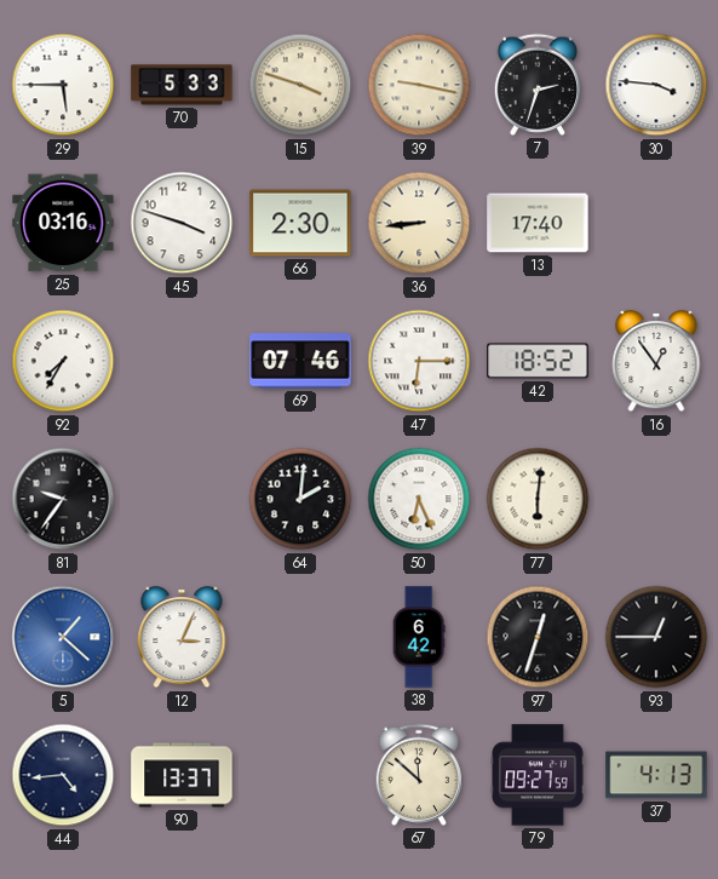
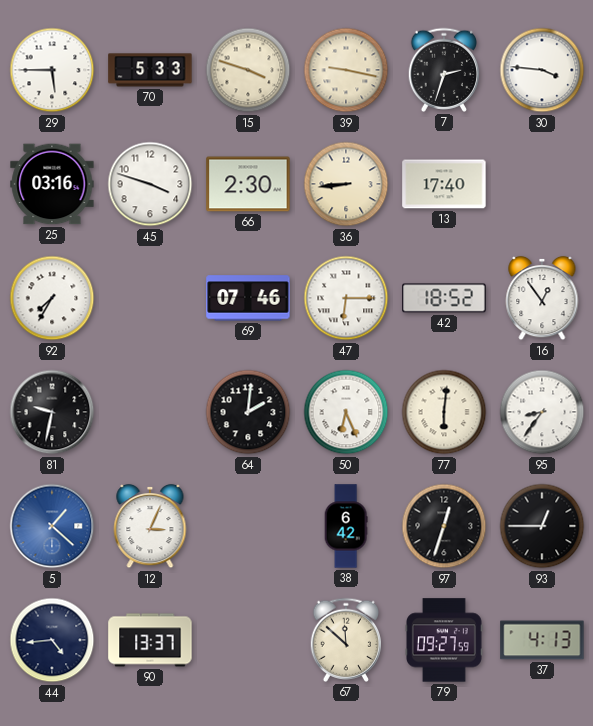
81: 9:36 -> 9:32
95: none -> 8:36
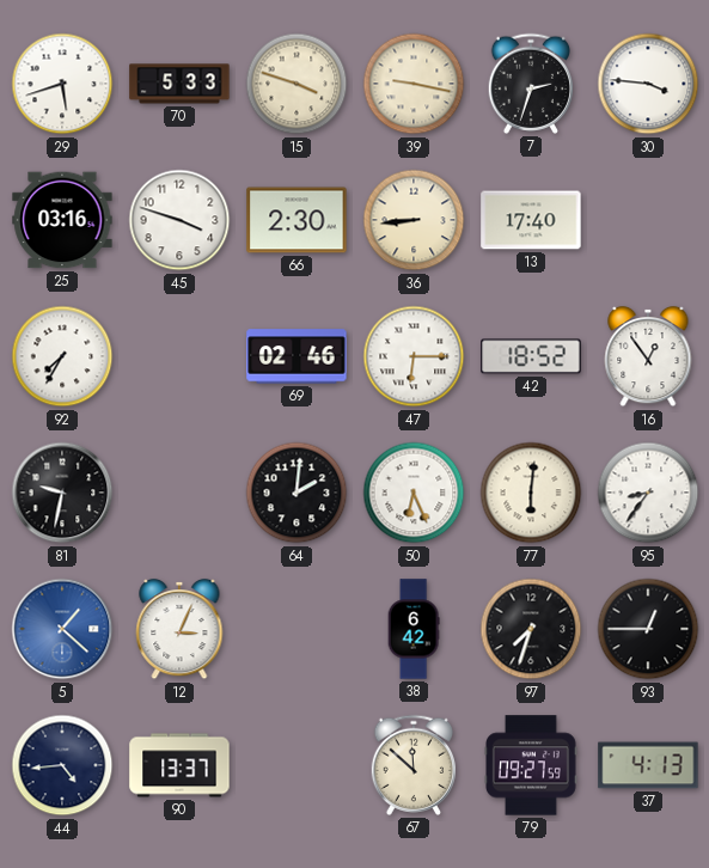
29: 5:45 -> 5:42
69: 07:46 -> 02:46
97: 12:33 -> 7:33
